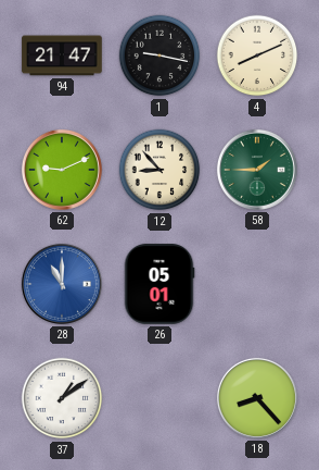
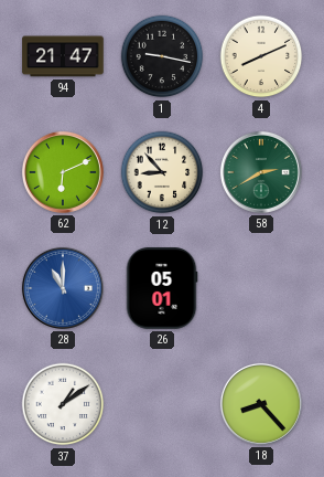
62: 9:11 -> 6:11
58: 1:45 -> 2:40
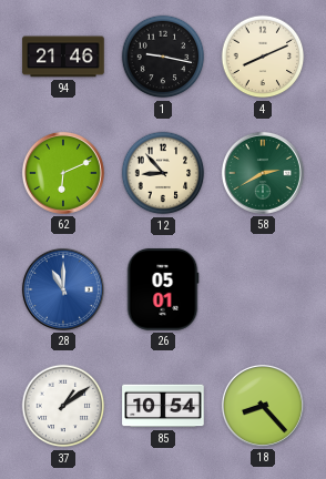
94: 21:47 -> 21:46
85: none -> 10:54
